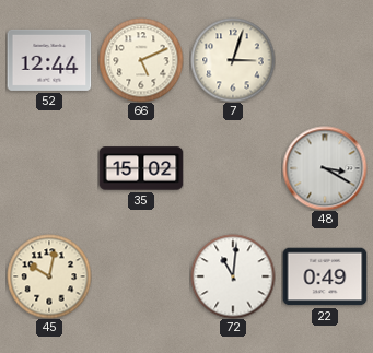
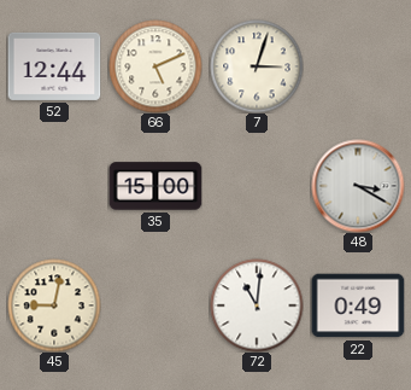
35: 15:02 -> 15:00
45: 10:02 -> 9:02
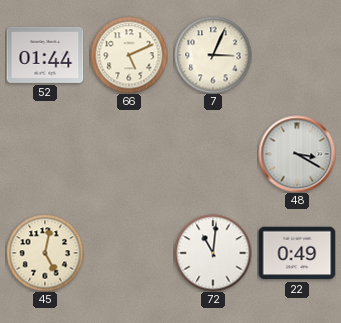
52: 12:44 -> 01:44
7: 3:03 -> 3:04
35: 15:00 -> none
45: 9:02 -> 5:02
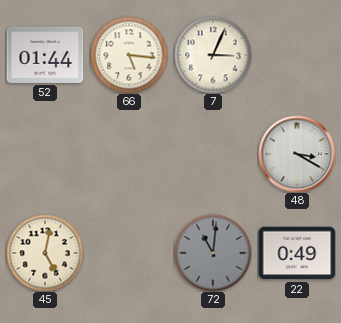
66: 5:11 -> 5:16
72 dial: white -> grey
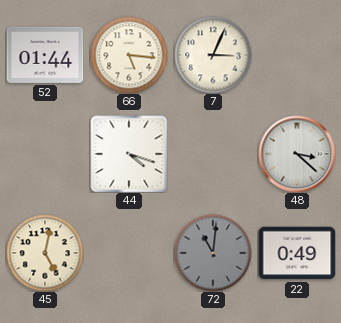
44: none -> 4:18
48: 3:20 -> 3:22
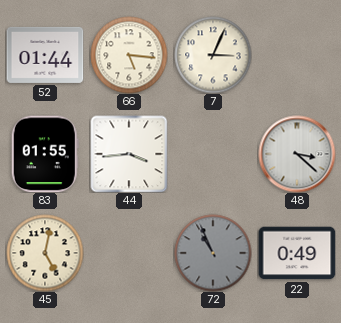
83: none -> 01:55
44: 4:18 -> 3:44
72: 11:01 -> 10:56
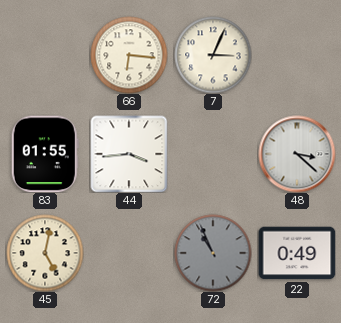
52: 01:44 -> none
66: 5:16 -> 6:16
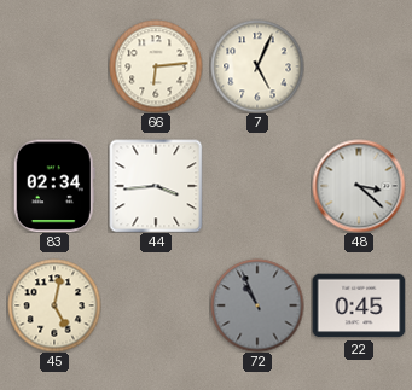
66: 6:16 -> 6:14
7: 3:04 -> 5:04
83: 01:55 -> 02:34
22: 0:49 -> 0:45
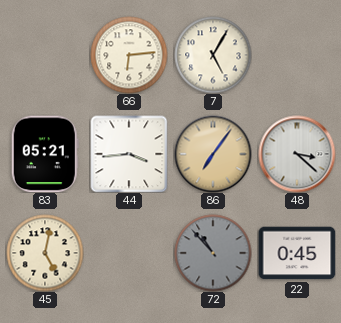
7: 5:04 -> 5:05
83: 02:34 -> 05:21
86: none -> 7:06
72: 10:56 -> 10:53
